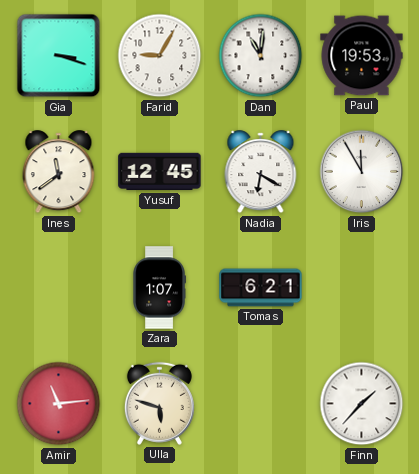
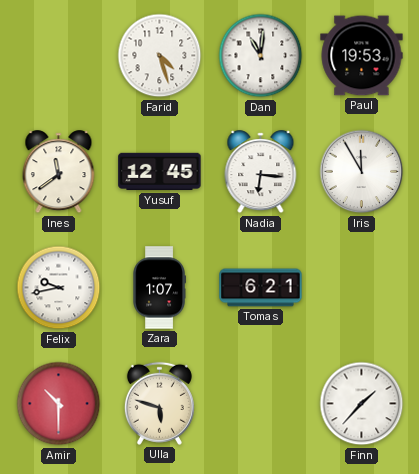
Gia: 3:18 -> none
Farid: 9:05 -> 4:27
Nadia: 6:20 -> 6:16
Felix: none -> 9:43
Amir: 11:14 -> 10:30
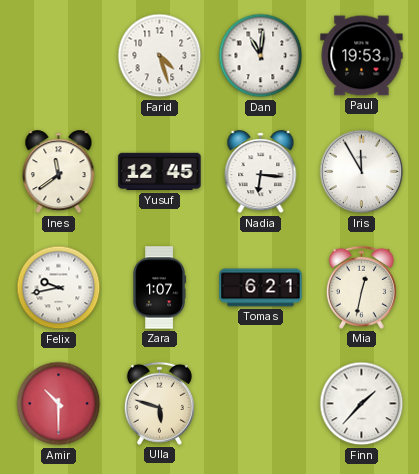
Mia: none -> 12:32
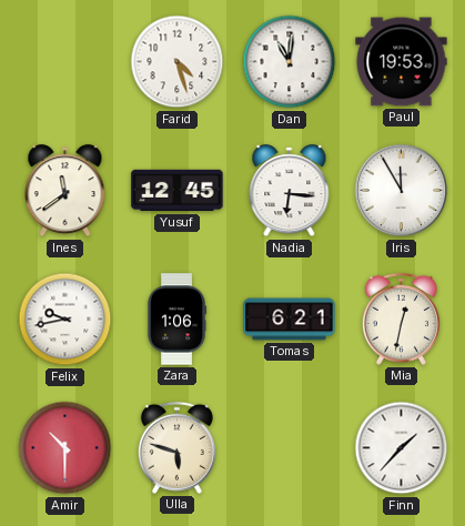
Zara: 1:07 -> 1:06
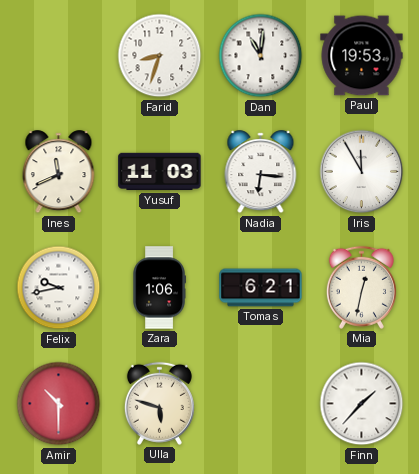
Farid: 4:27 -> 8:33
Ines: 11:39 -> 11:41
Yusuf: 12:45 -> 11:03
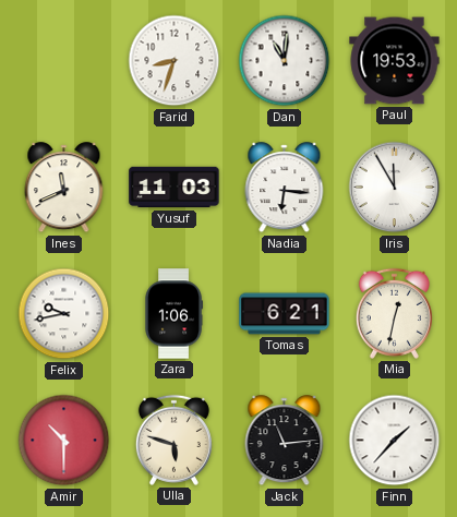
Jack: none -> 11:14
